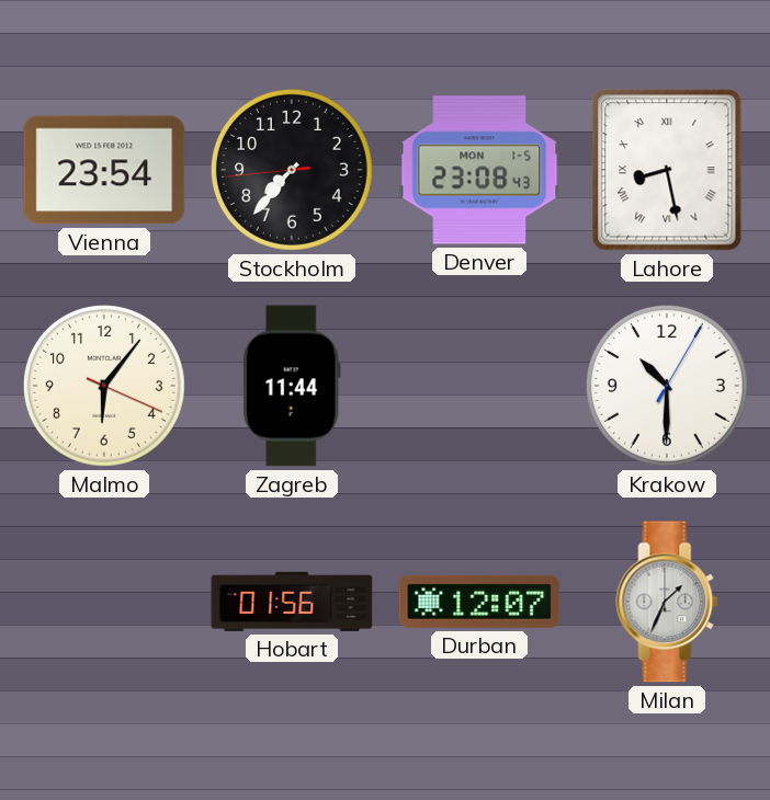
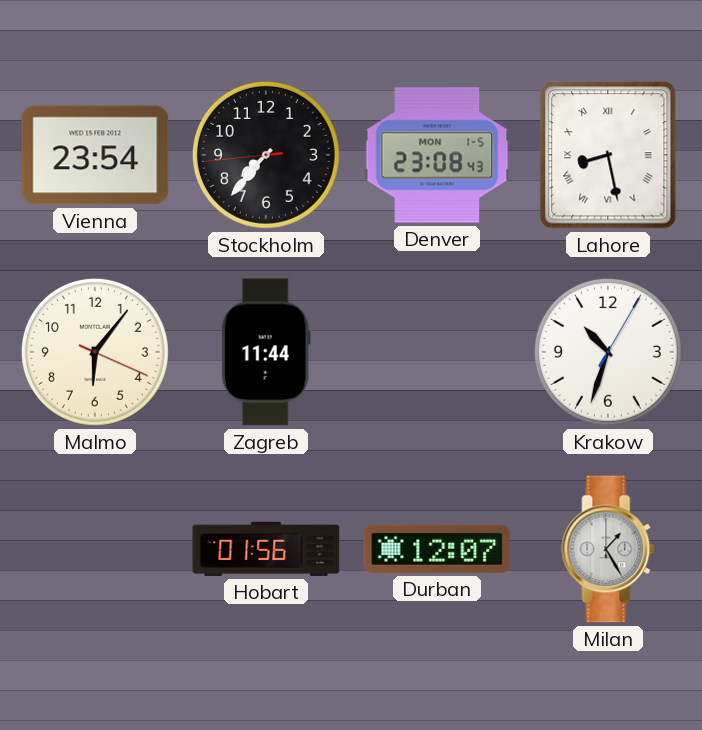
Krakow: 10:30 -> 10:33
Milan: 1:34 -> 1:25
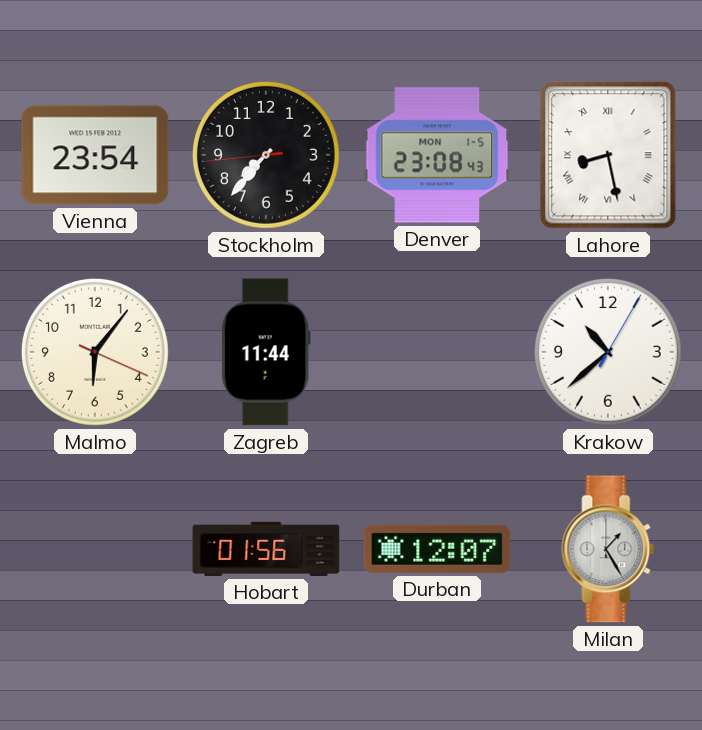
Krakow: 10:33 -> 10:38
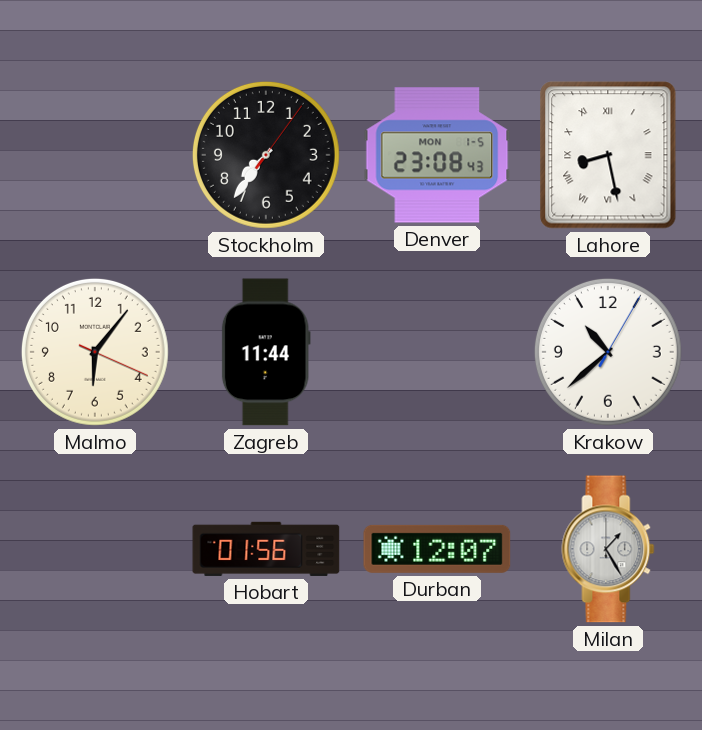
Vienna: 23:54 -> none
Stockholm: 7:36:44 -> 7:36:06
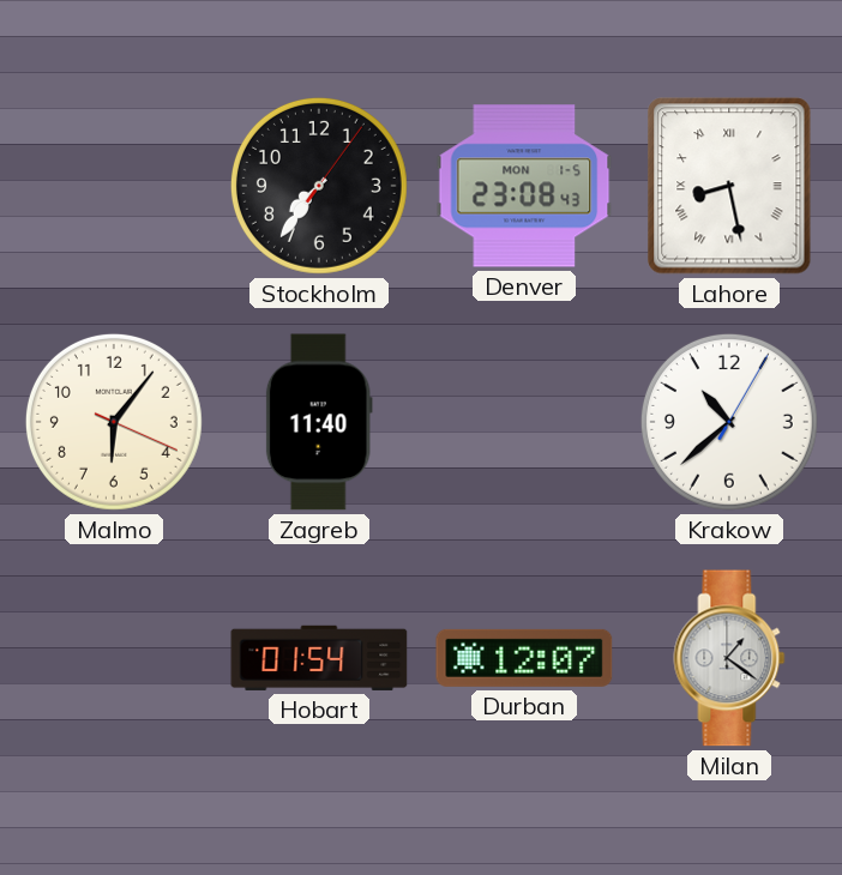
Zagreb: 11:44 -> 11:40
Hobart: 01:56 -> 01:54
Milan: 1:25 -> 1:21
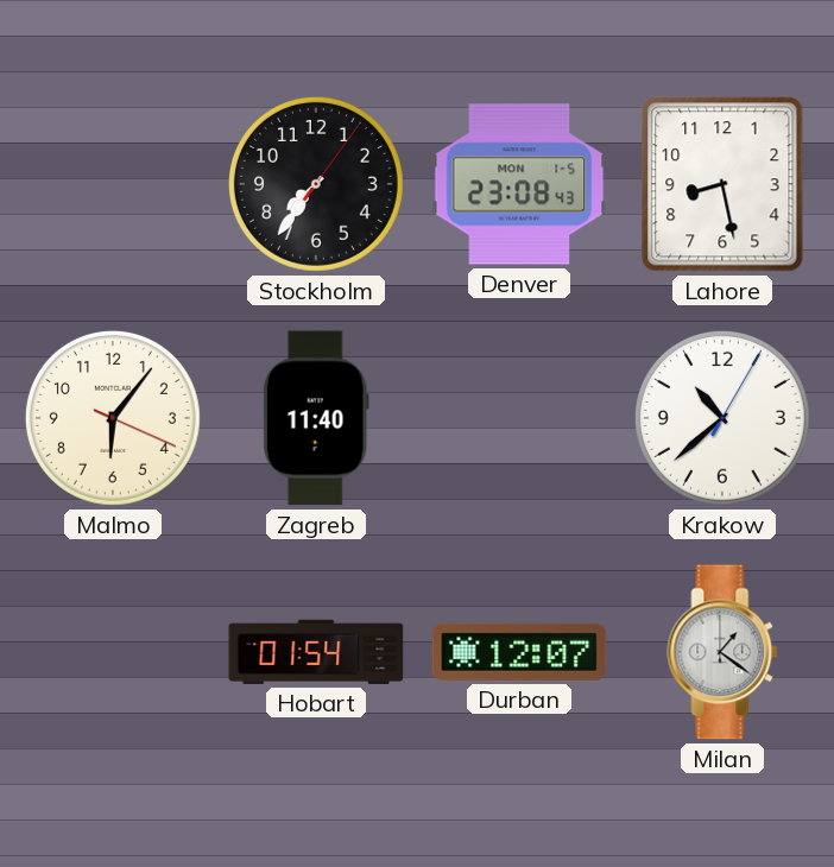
Lahore numerals: Roman -> Arabic
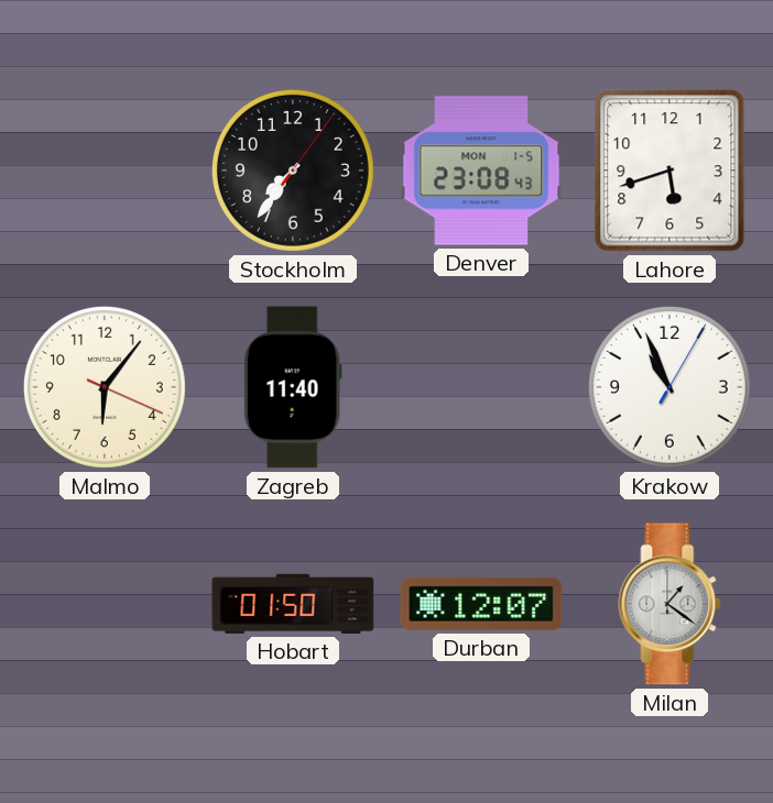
Lahore: 8:28 -> 5:42
Krakow: 10:38 -> 10:56
Hobart: 01:54 -> 01:50
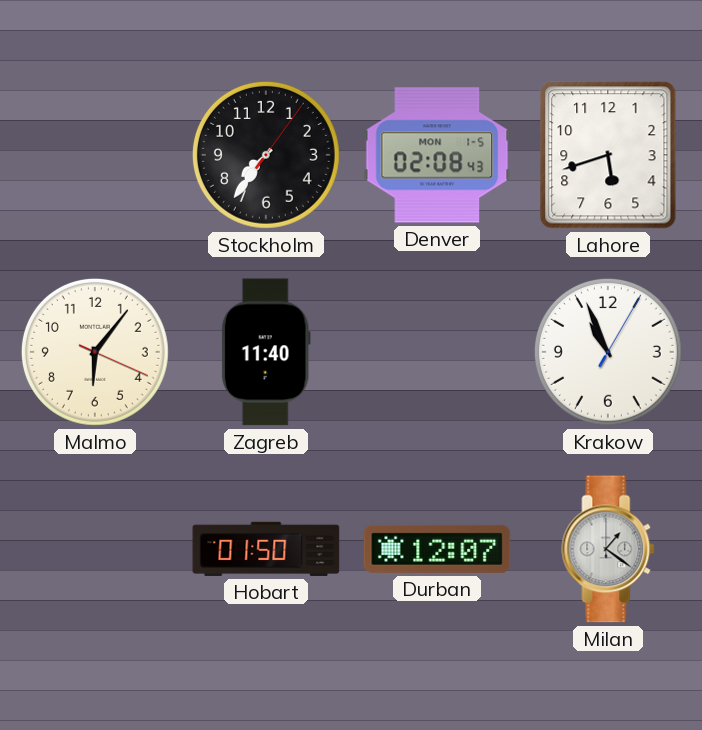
Denver: 23:08 -> 02:08
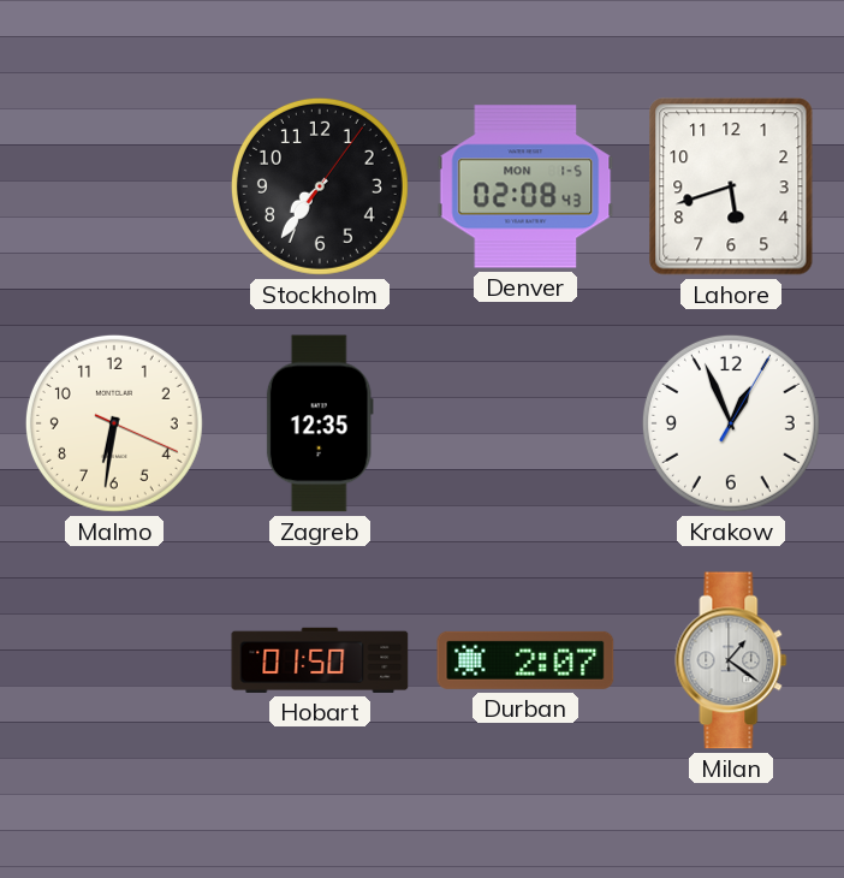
Malmo: 6:06 -> 6:31
Zagreb: 11:40 -> 12:35
Krakow: 10:56 -> 12:56
Durban: 12:07 -> 2:07
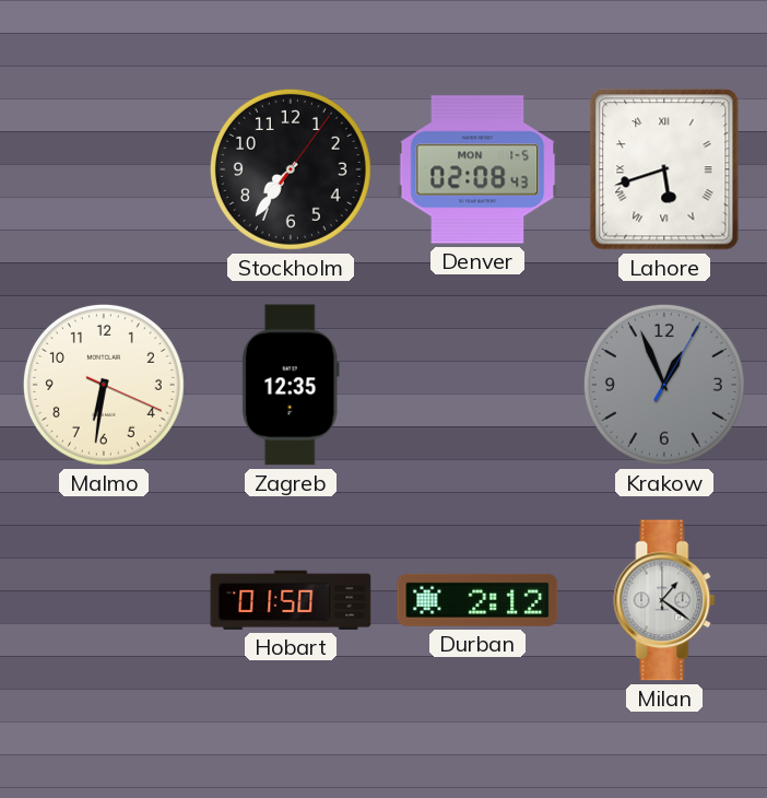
Lahore numerals: Arabic -> Roman
Krakow dial: white -> grey
Durban: 2:07 -> 2:12
